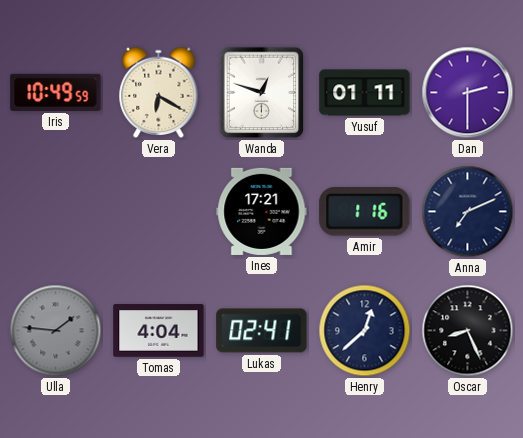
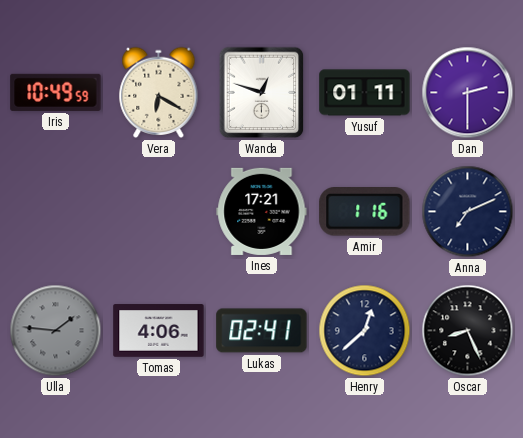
Tomas: 4:04 -> 4:06
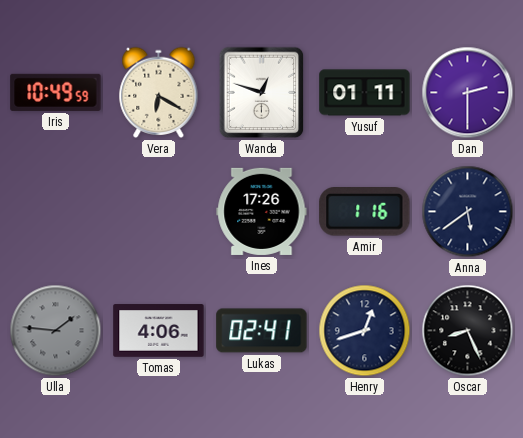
Ines: 17:21 -> 17:26
Anna: 7:11 -> 5:39
Henry: 12:38 -> 12:42
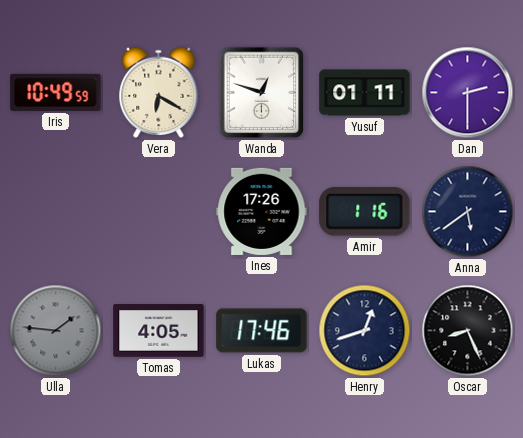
Tomas: 4:06 -> 4:05
Lukas: 02:41 -> 17:46
